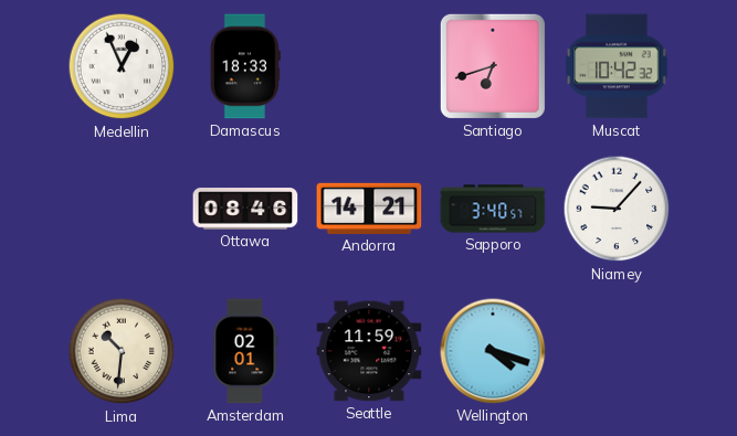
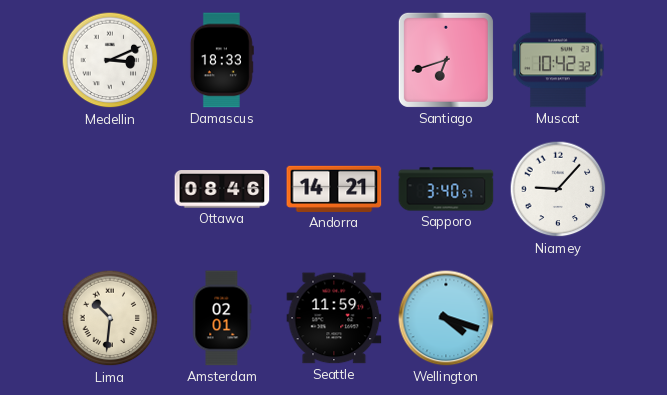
Medellin: 12:56 -> 3:11
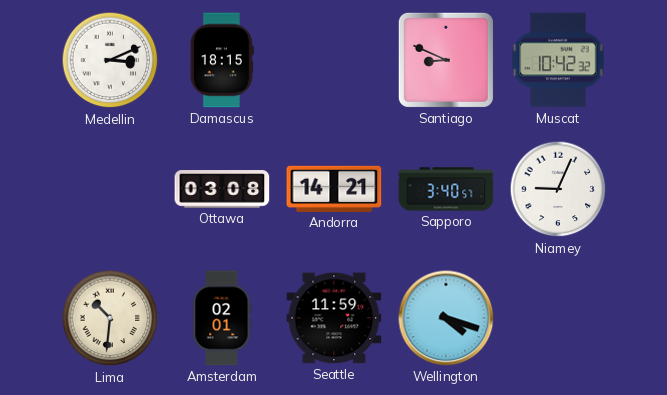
Damascus: 18:33 -> 18:15
Santiago: 6:42 -> 8:49
Ottawa: 08:46 -> 03:08
Niamey: 9:07 -> 9:04
